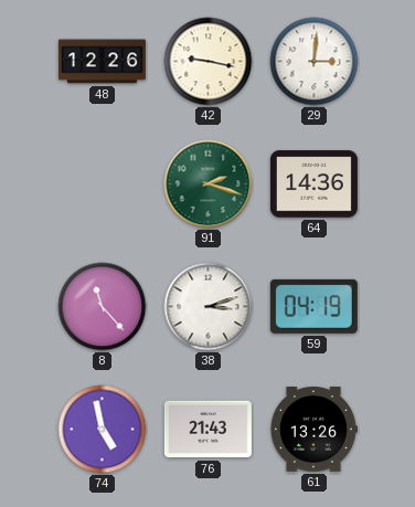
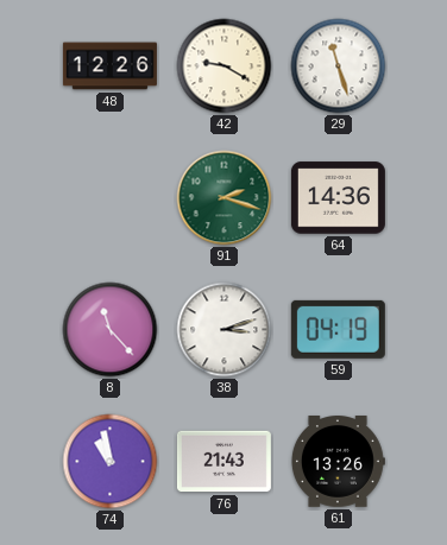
42: 9:17 -> 9:20
29: 3:01 -> 11:27
74: 4:58 -> 10:58
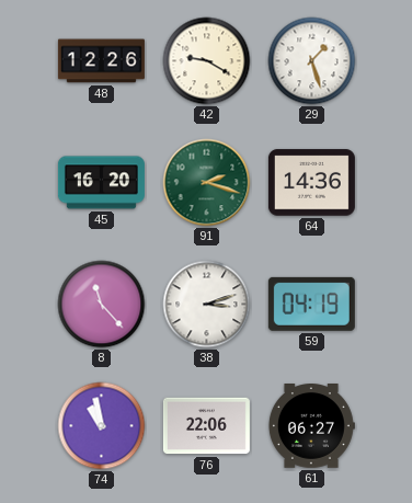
29: 11:27 -> 1:27
45: none -> 16:20
76: 21:43 -> 22:06
61: 13:26 -> 06:27
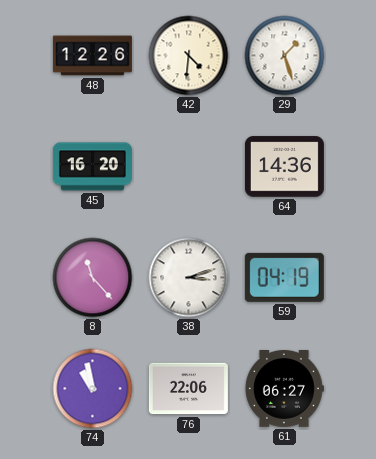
42: 9:20 -> 4:31
91: 2:18 -> none
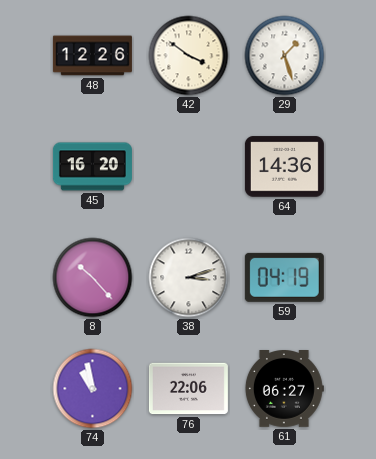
42: 4:31 -> 3:51
8: 11:23 -> 10:23
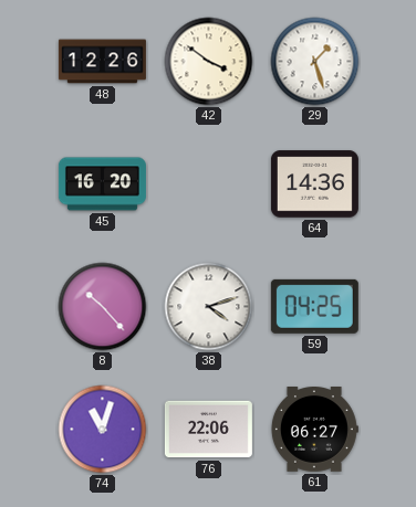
38: 3:12 -> 4:12
59: 04:19 -> 04:25
74: 10:58 -> 11:03
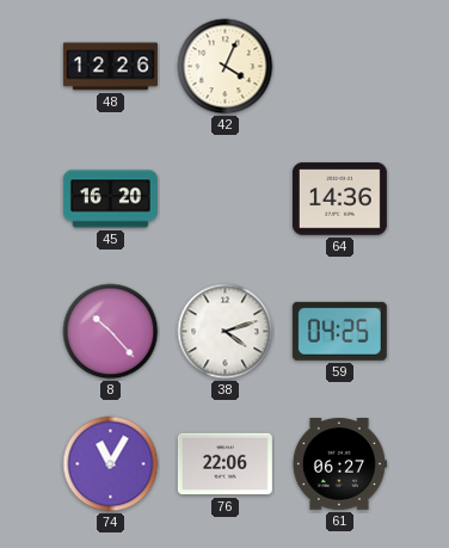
42: 3:51 -> 4:04
29: 1:27 -> none
74: 11:03 -> 11:05
